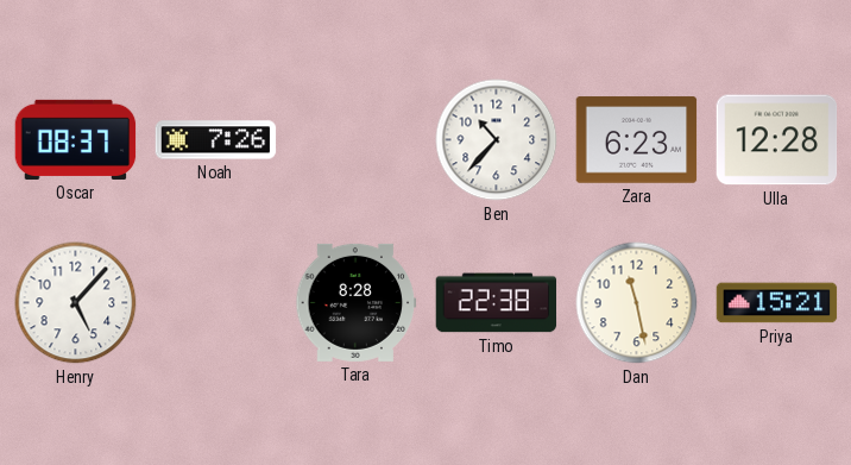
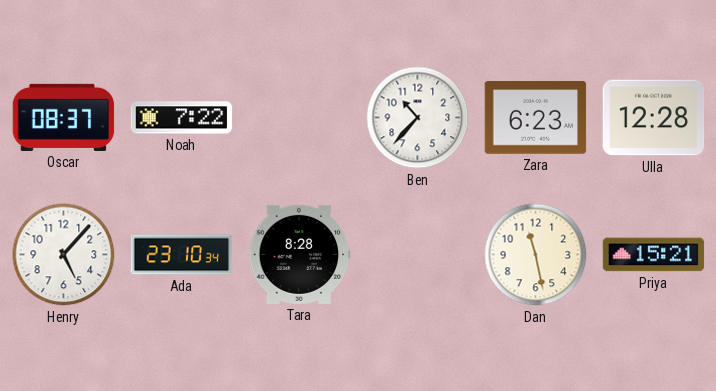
Noah: 7:26 -> 7:22
Ada: none -> 23:10
Timo: 22:38 -> none
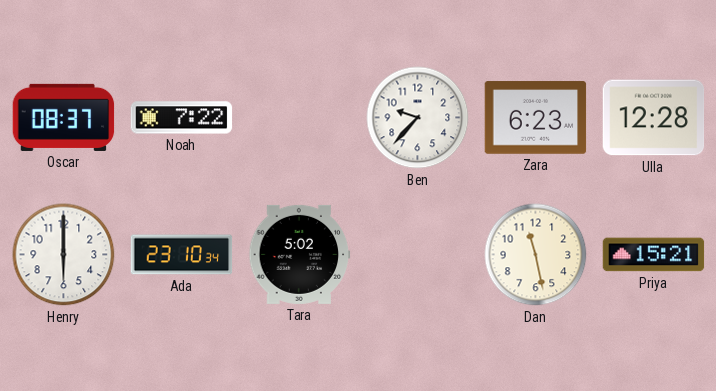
Ben: 10:37 -> 9:37
Henry: 5:07 -> 6:00
Tara: 8:28 -> 5:02
